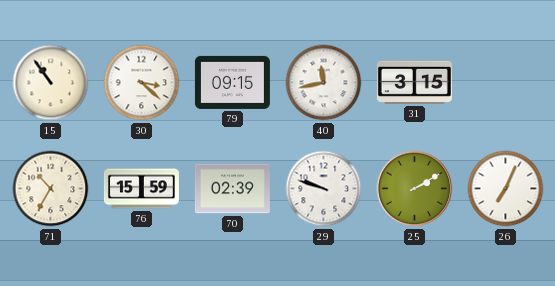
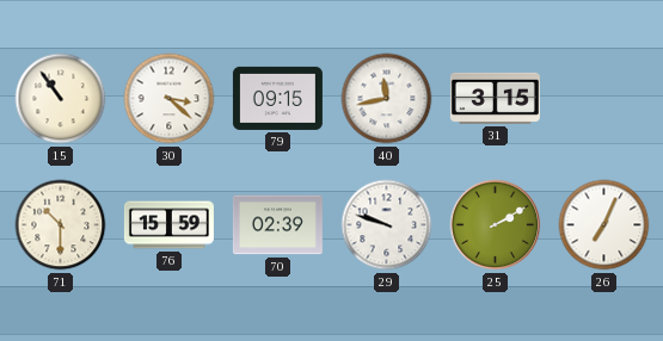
71: 10:35 -> 10:30
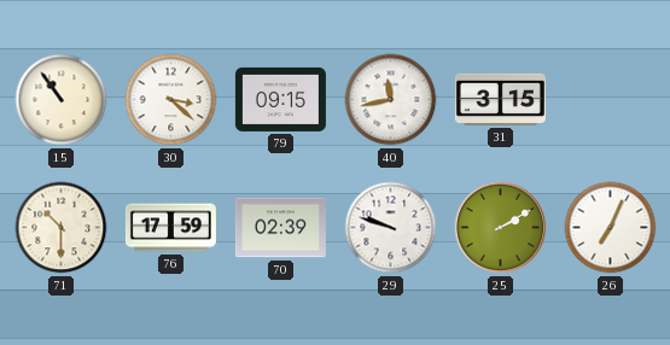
76: 15:59 -> 17:59
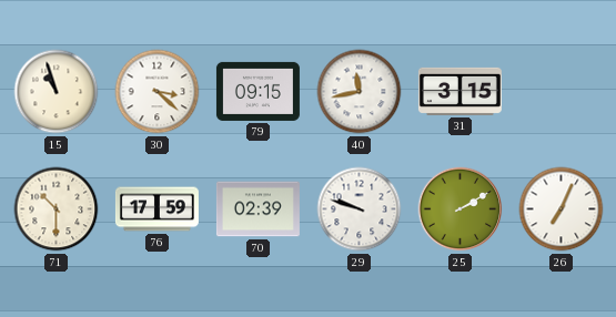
15: 10:54 -> 10:57
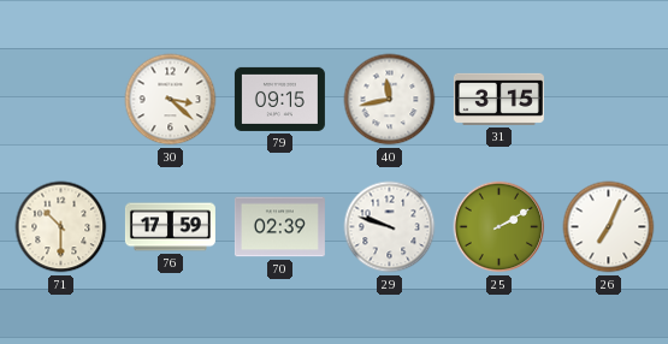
15: 10:57 -> none
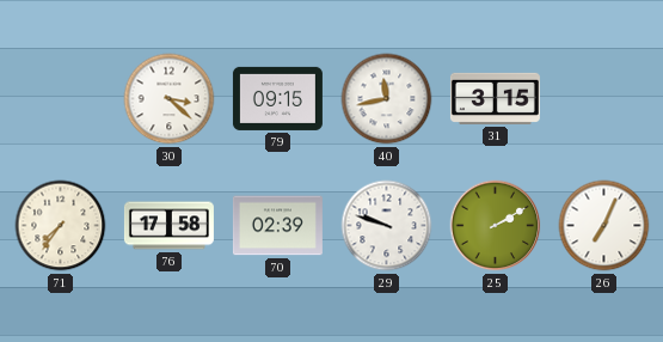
71: 10:30 -> 7:36
76: 17:59 -> 17:58
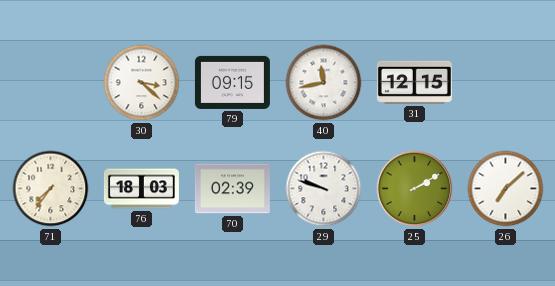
31: 3:15 -> 12:15
76: 17:58 -> 18:03
26: 7:04 -> 7:08
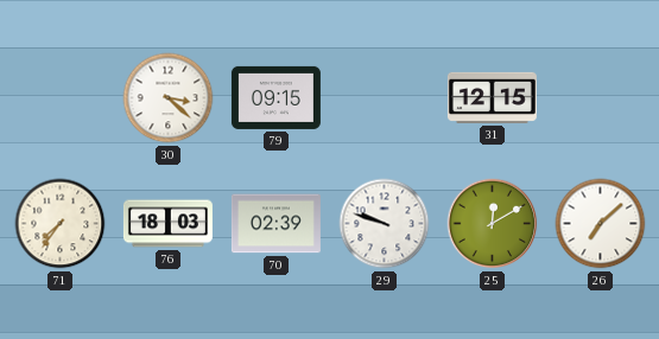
40: 11:43 -> none
25: 2:10 -> 12:10
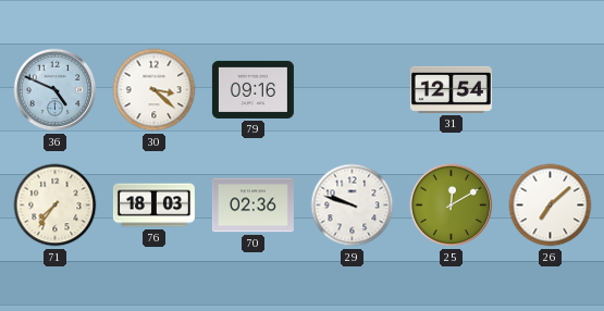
36: none -> 4:49
79: 09:15 -> 09:16
31: 12:15 -> 12:54
70: 02:39 -> 02:36
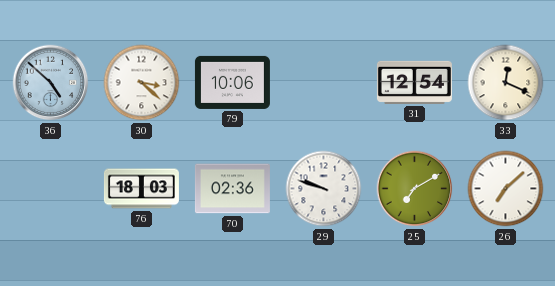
36: 4:49 -> 4:52
79: 09:16 -> 10:06
33: none -> 12:19
71: 7:36 -> none
25: 12:10 -> 7:10
